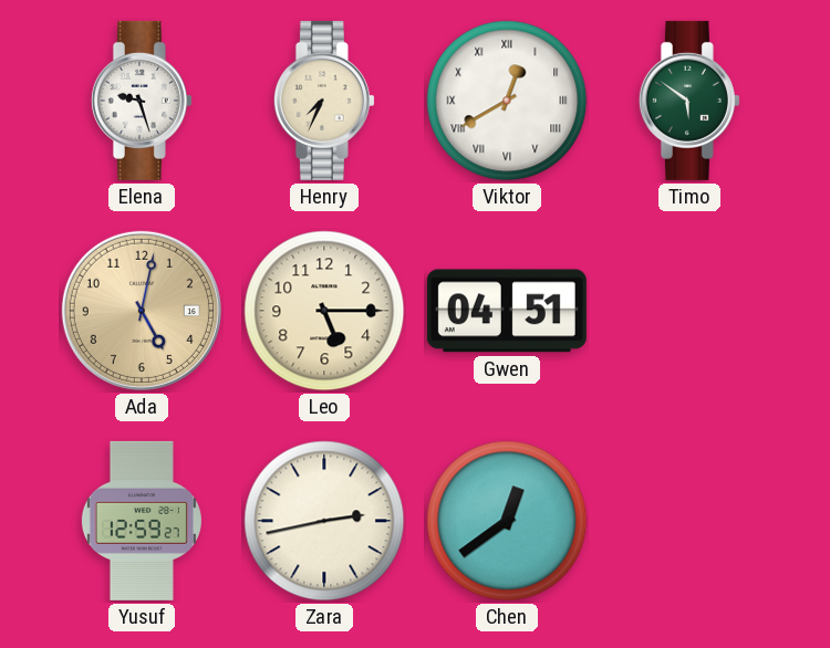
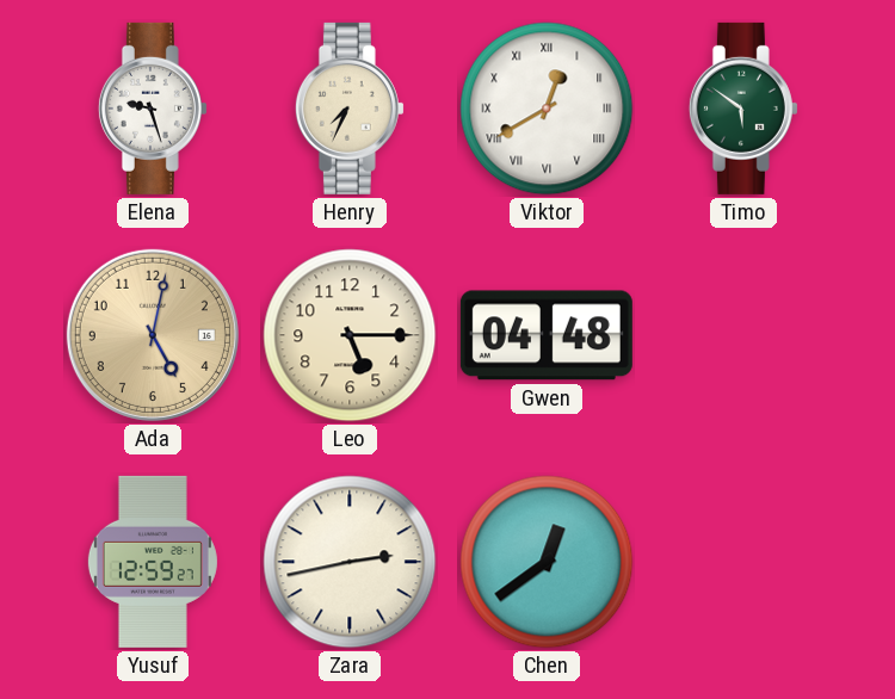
Gwen: 04:51 -> 04:48
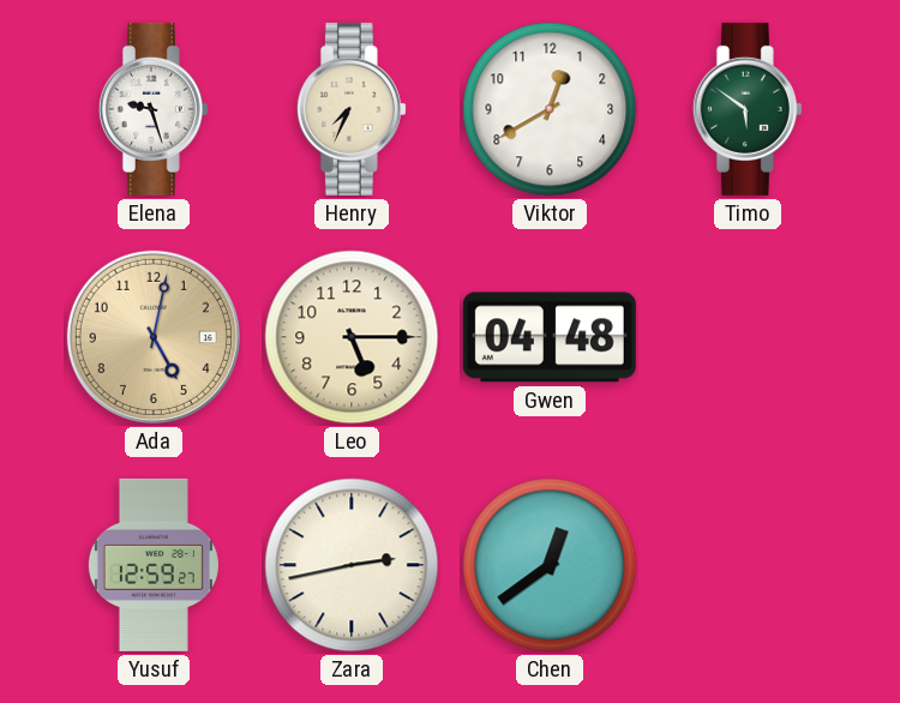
Viktor numerals: Roman -> Arabic
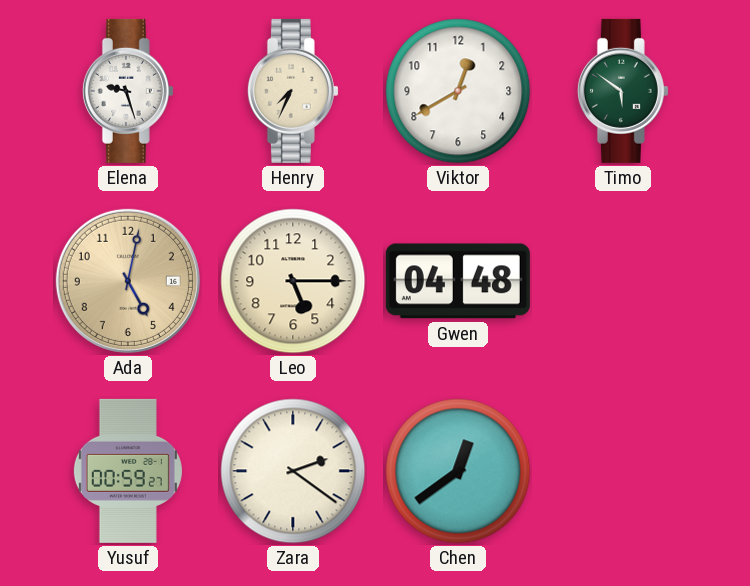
Yusuf: 12:59 -> 00:59
Zara: 2:43 -> 2:21
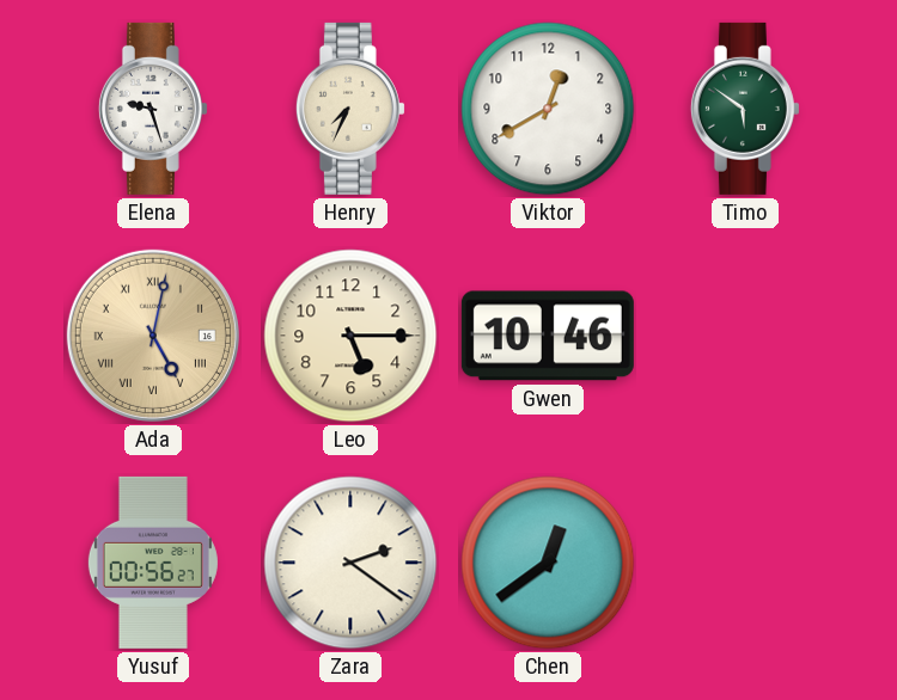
Ada numerals: Arabic -> Roman
Gwen: 04:48 -> 10:46
Yusuf: 00:59 -> 00:56
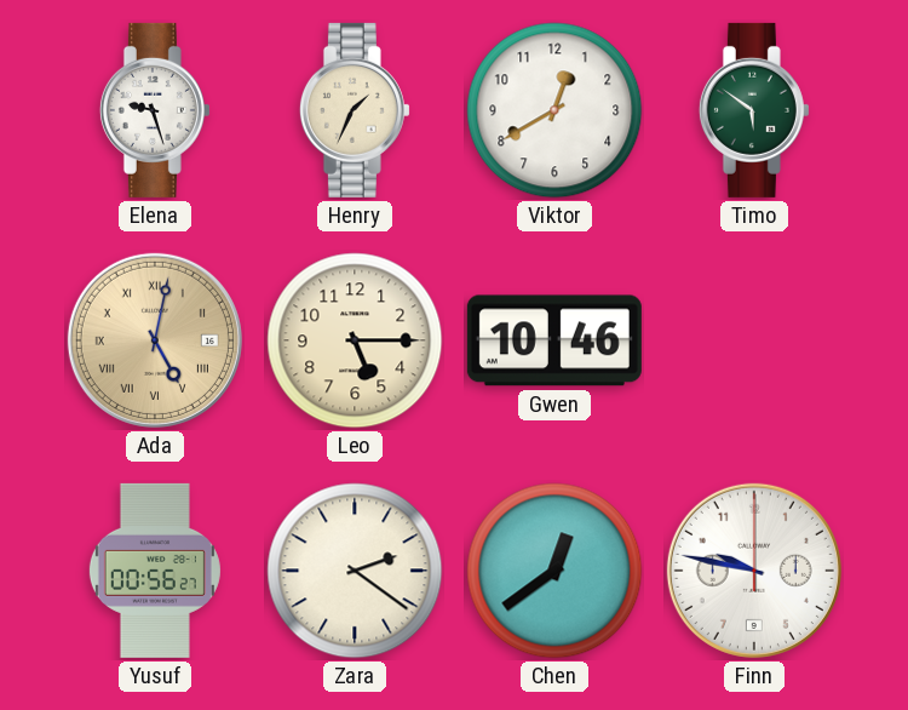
Henry: 7:34 -> 1:34
Finn: none -> 9:47
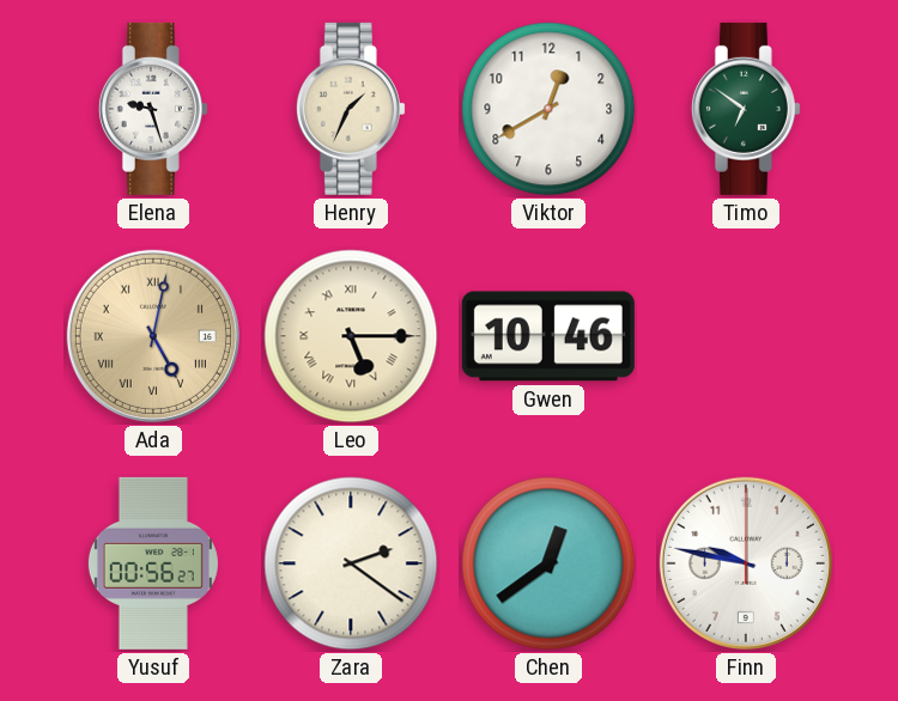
Timo: 5:51 -> 6:51
Leo numerals: Arabic -> Roman
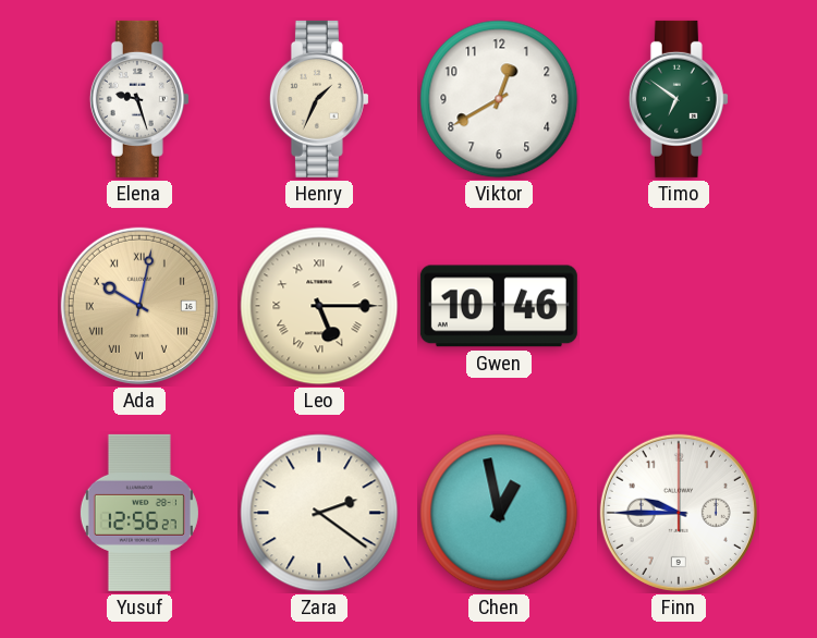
Ada: 5:02 -> 10:02
Yusuf: 00:56 -> 12:56
Chen: 12:39 -> 12:58
Finn: 9:47 -> 9:45
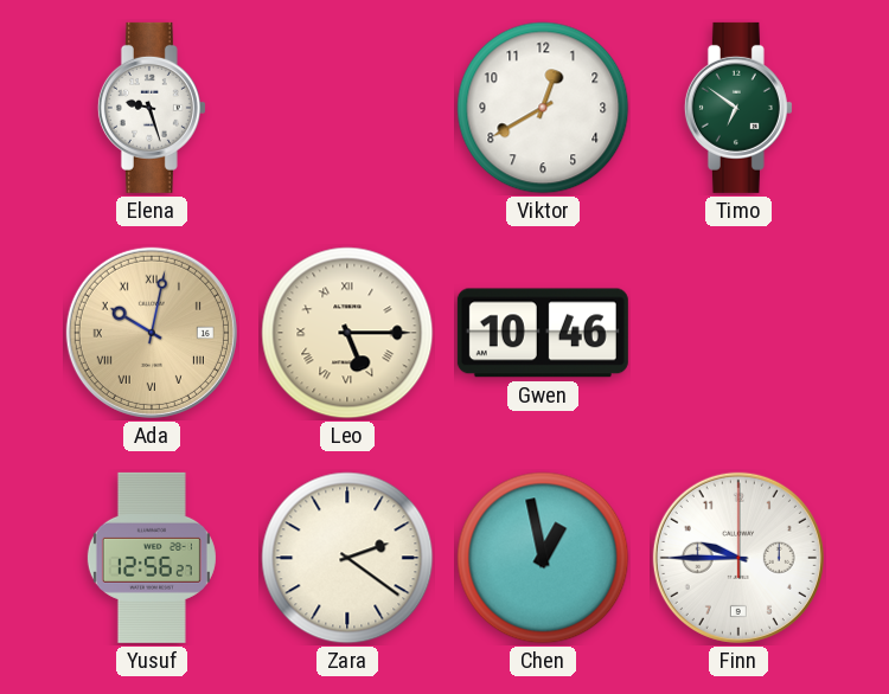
Henry: 1:34 -> none
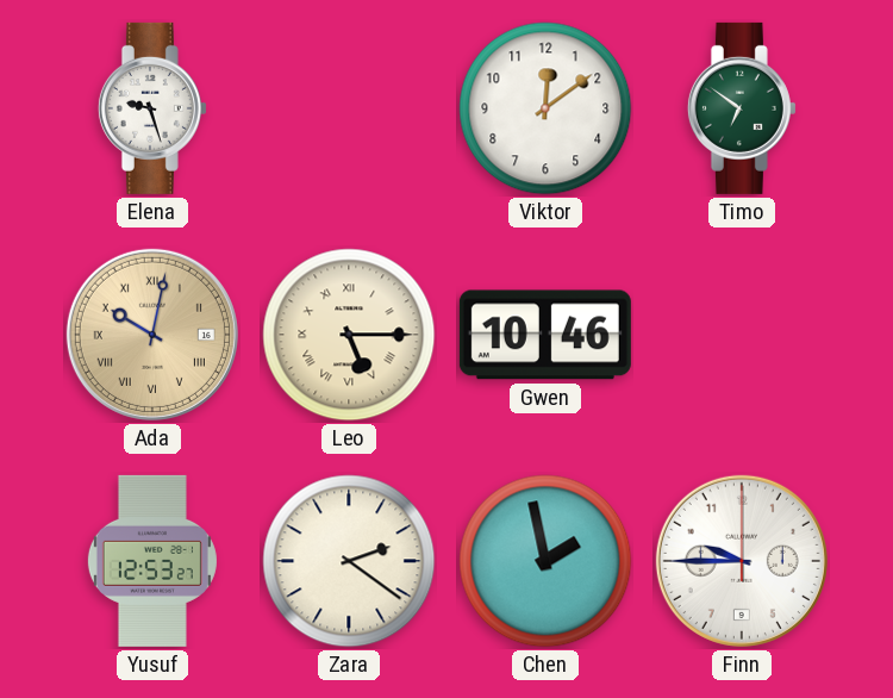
Viktor: 12:40 -> 12:09
Yusuf: 12:56 -> 12:53
Chen: 12:58 -> 1:58
